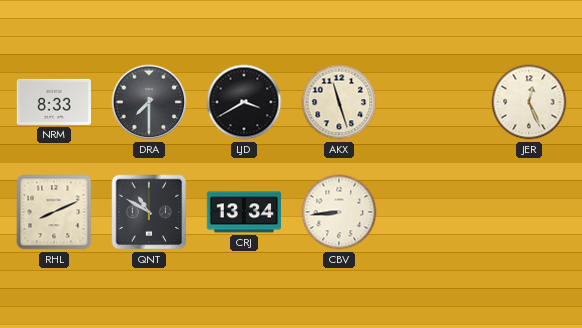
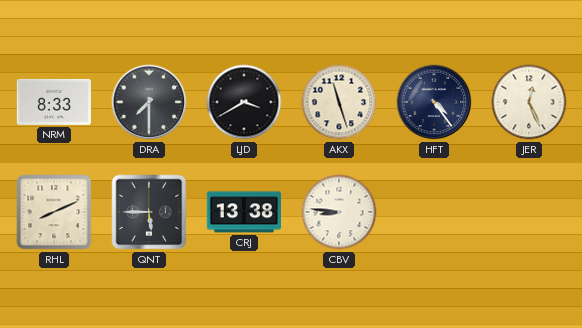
HFT: none -> 4:24
QNT: 10:50 -> 5:45
CRJ: 13:34 -> 13:38
CBV: 8:44 -> 8:46
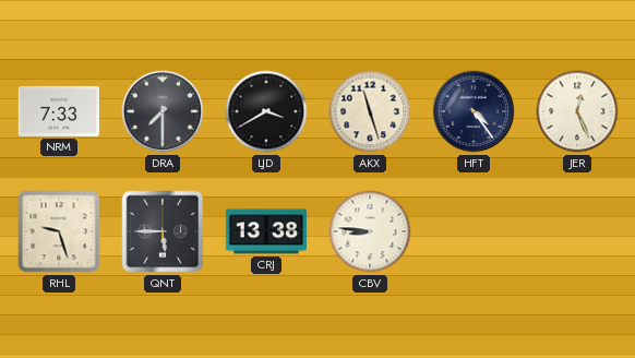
NRM: 8:33 -> 7:33
RHL: 8:11 -> 9:27
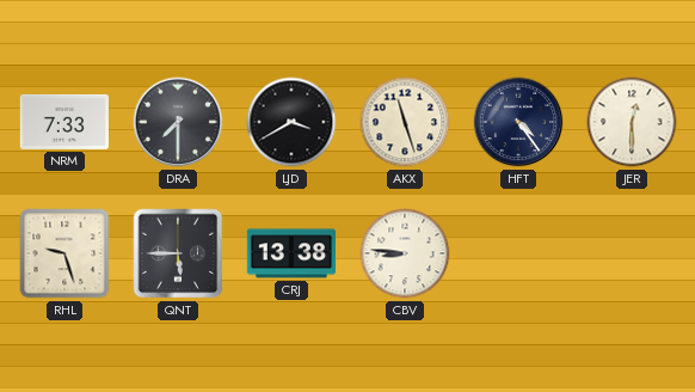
JER: 12:26 -> 12:30
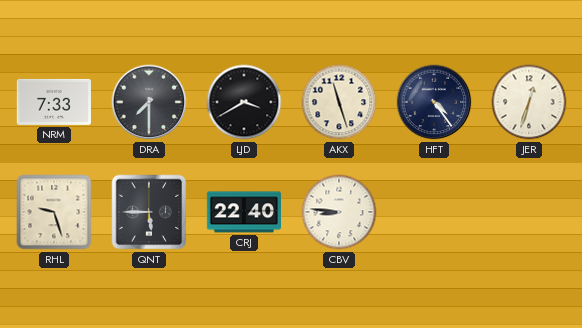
JER: 12:30 -> 12:33
CRJ: 13:38 -> 22:40
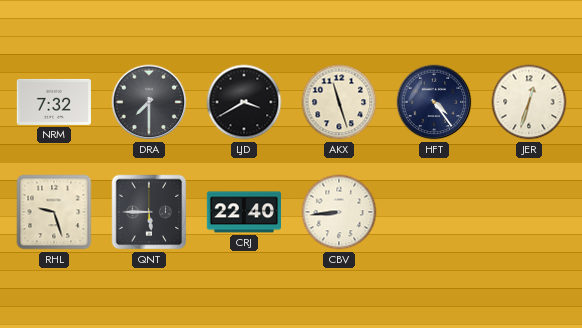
NRM: 7:33 -> 7:32
CBV: 8:46 -> 8:44
